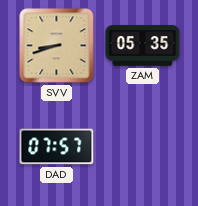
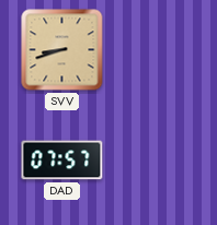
ZAM: 05:35 -> none
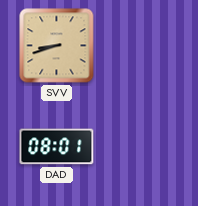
DAD: 07:57 -> 08:01
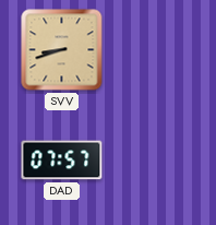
DAD: 08:01 -> 07:57
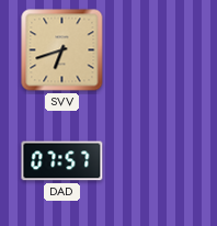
SVV: 8:42 -> 6:42
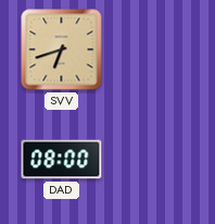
DAD: 07:57 -> 08:00
